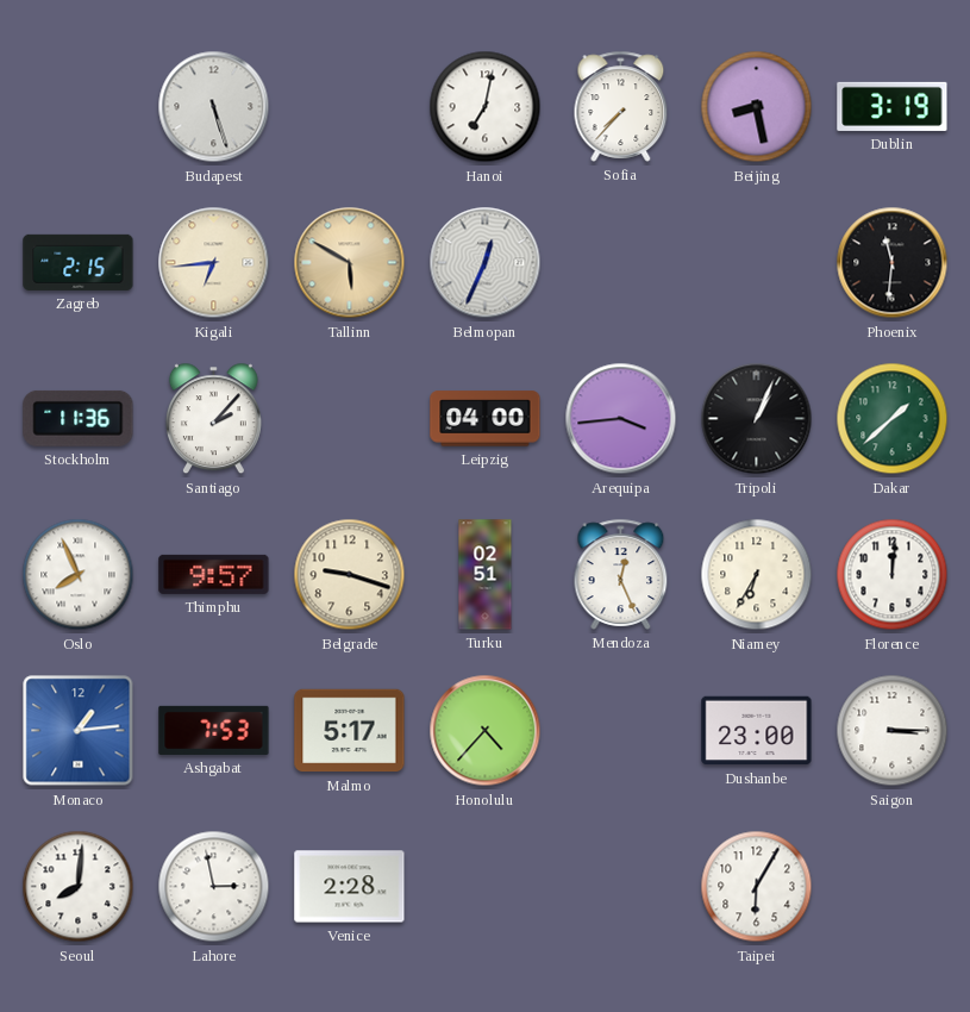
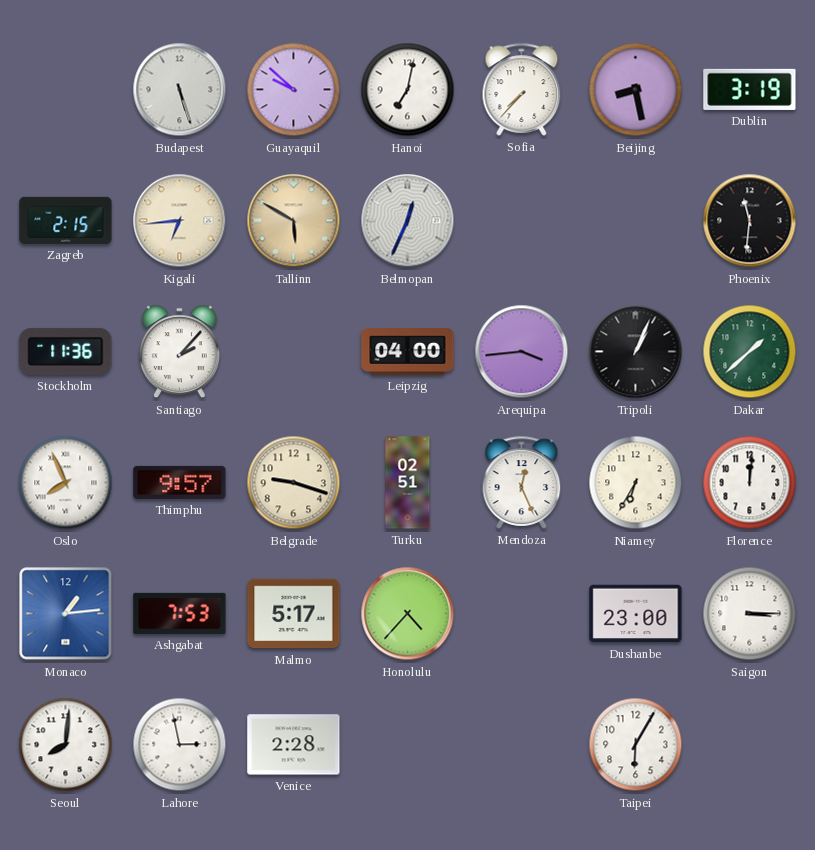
Guayaquil: none -> 9:52
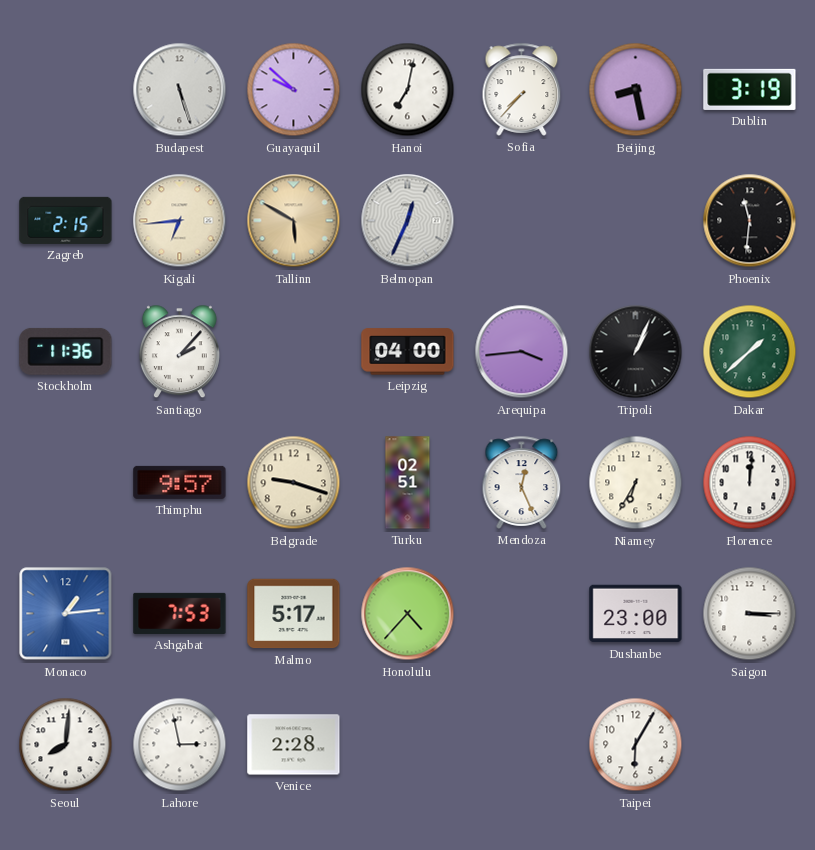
Oslo: 7:56 -> none
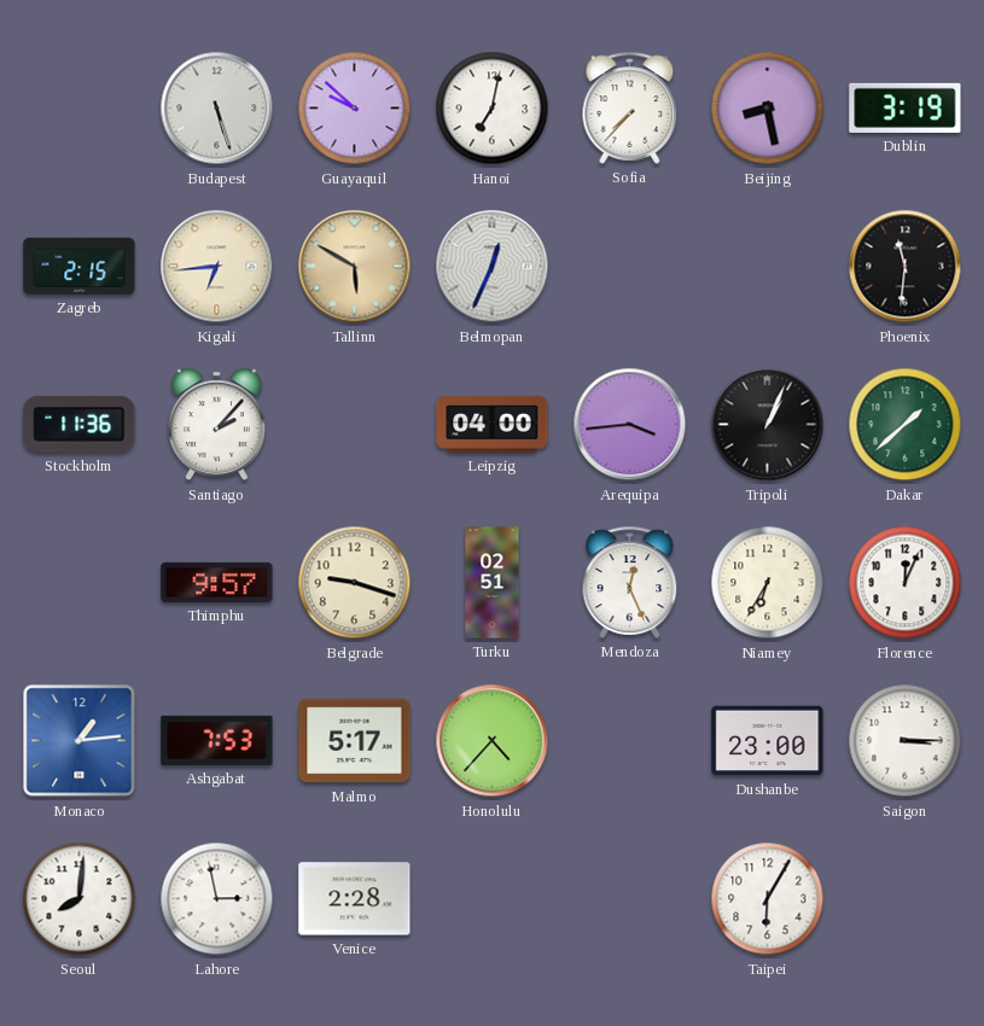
Florence: 12:01 -> 12:04
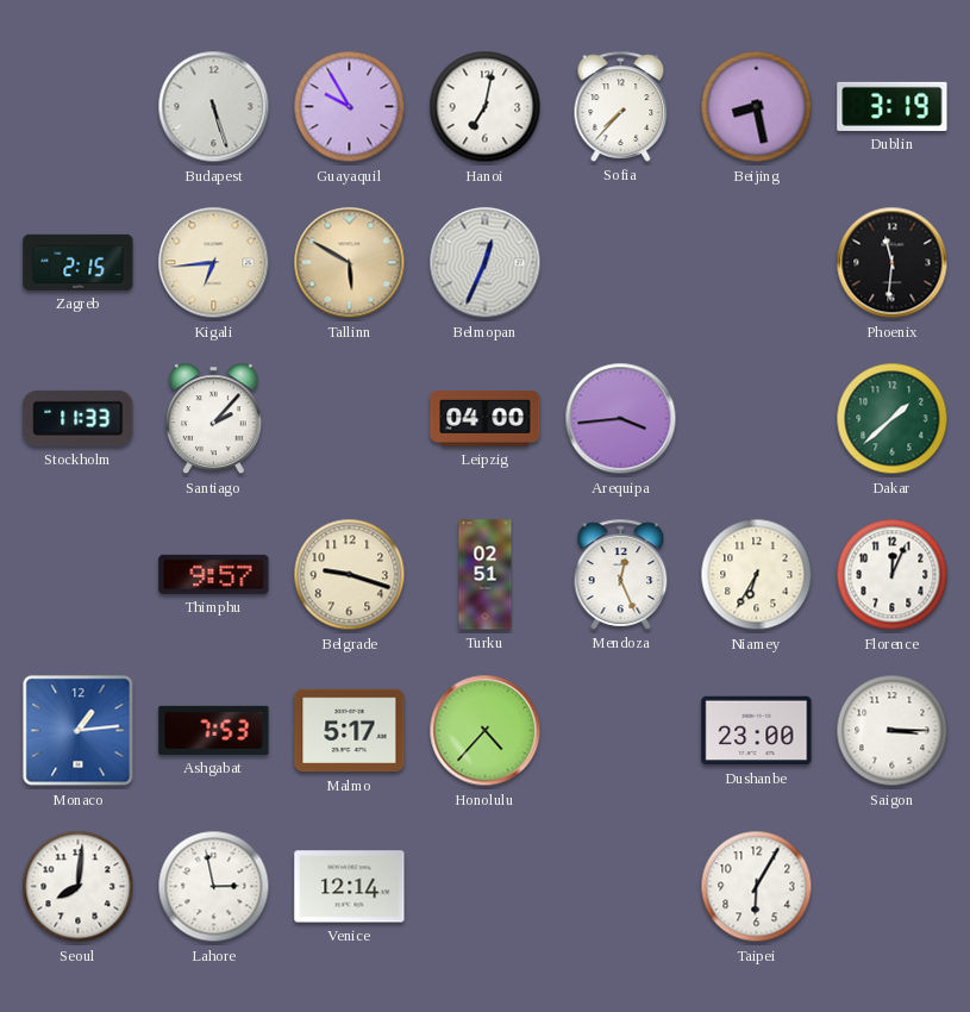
Guayaquil: 9:52 -> 9:55
Stockholm: 11:36 -> 11:33
Tripoli: 1:04 -> none
Venice: 2:28 -> 12:14
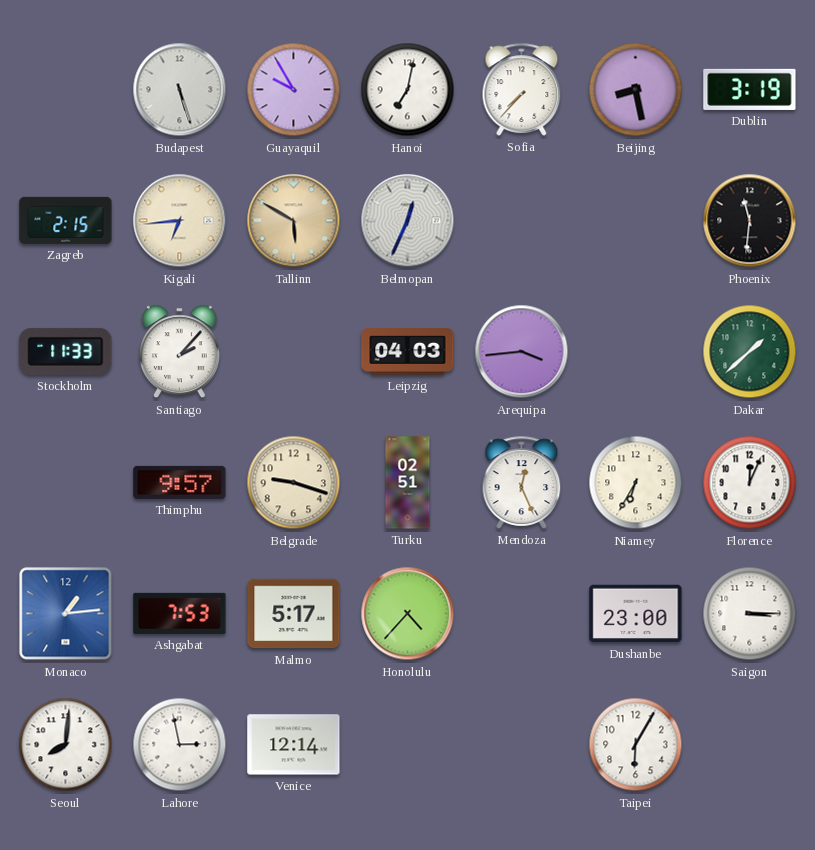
Leipzig: 04:00 -> 04:03
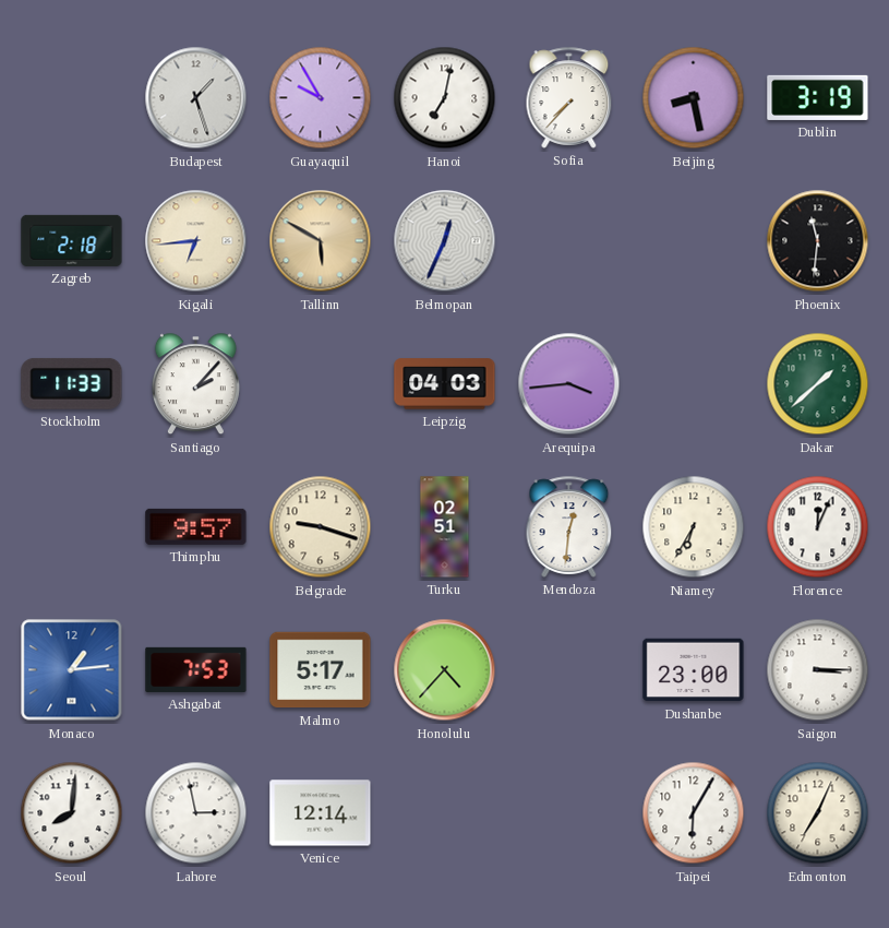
Budapest: 5:27 -> 1:27
Zagreb: 2:15 -> 2:18
Mendoza: 12:26 -> 12:31
Edmonton: none -> 7:04
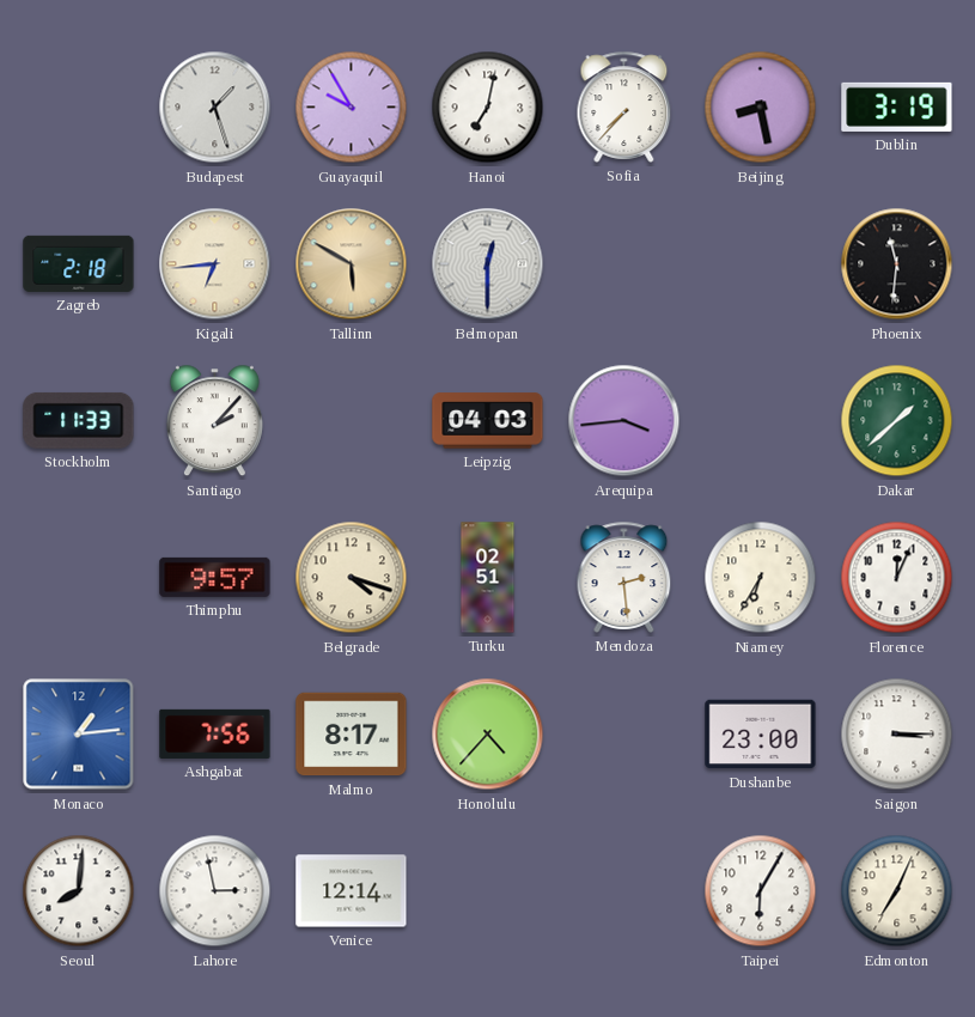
Belmopan: 12:34 -> 12:30
Belgrade: 9:18 -> 4:18
Mendoza: 12:31 -> 2:29
Ashgabat: 7:53 -> 7:56
Malmo: 5:17 -> 8:17
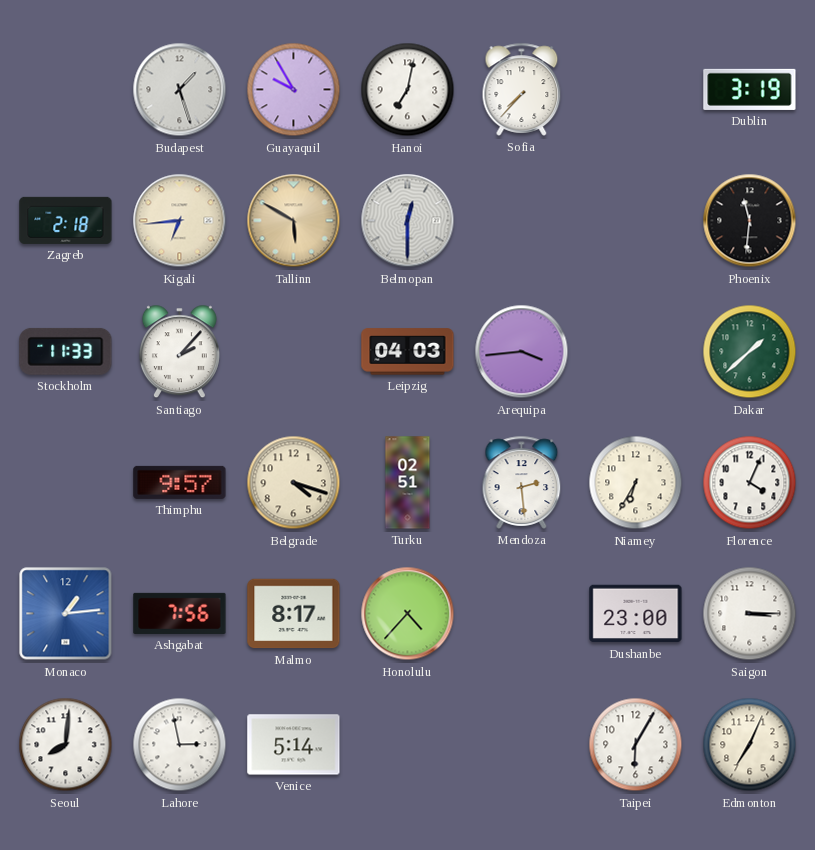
Beijing: 8:28 -> none
Florence: 12:04 -> 4:04
Venice: 12:14 -> 5:14
